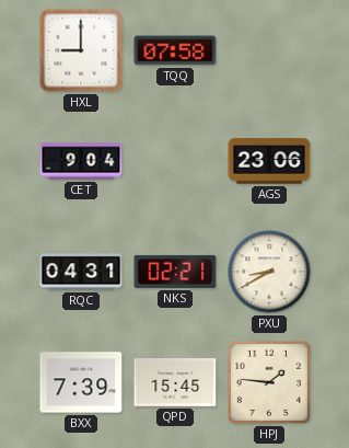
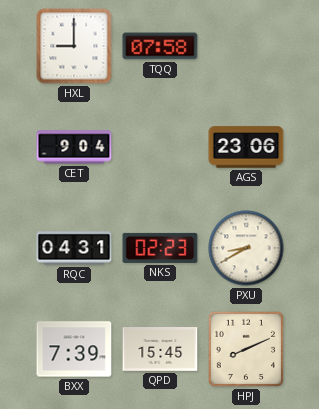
NKS: 02:21 -> 02:23
HPJ: 1:46 -> 8:11
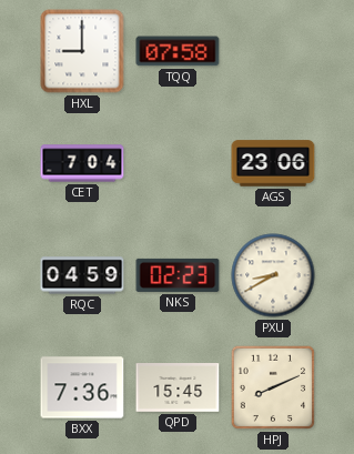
CET: 9:04 -> 7:04
RQC: 04:31 -> 04:59
BXX: 7:39 -> 7:36
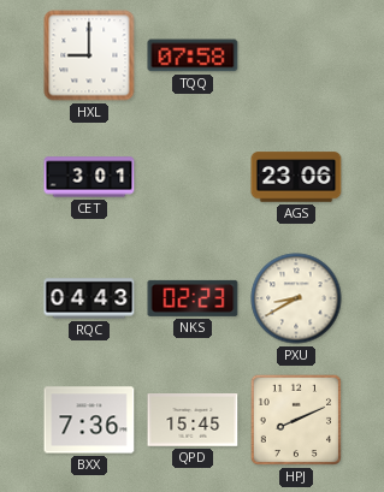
CET: 7:04 -> 3:01
RQC: 04:59 -> 04:43
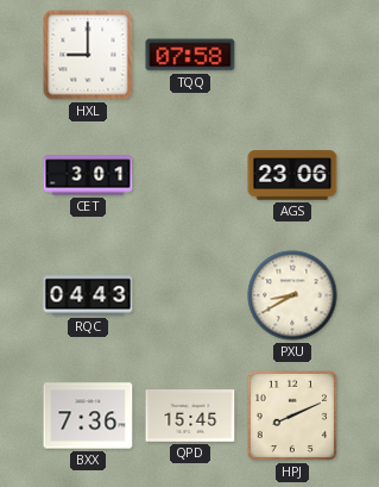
NKS: 02:23 -> none
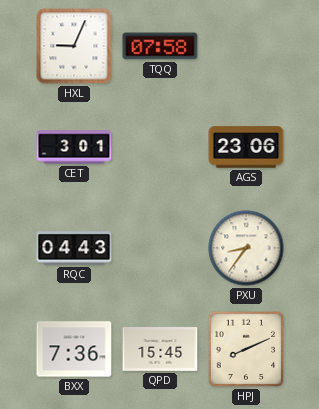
HXL: 9:00 -> 9:04
PXU: 8:40 -> 8:36
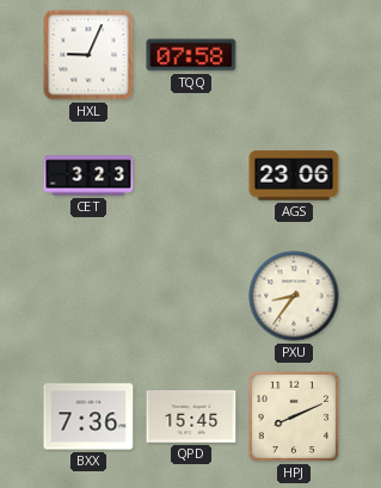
CET: 3:01 -> 3:23
RQC: 04:43 -> none
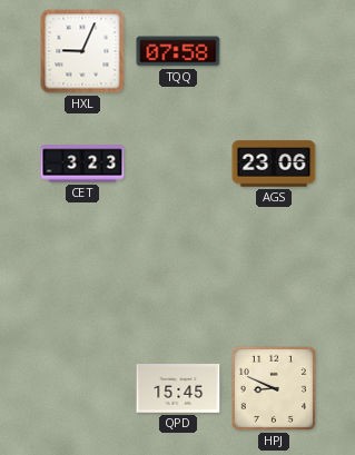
PXU: 8:36 -> none
BXX: 7:36 -> none
HPJ: 8:11 -> 8:49
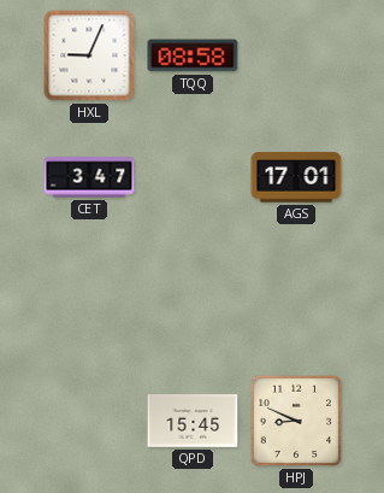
TQQ: 07:58 -> 08:58
CET: 3:23 -> 3:47
AGS: 23:06 -> 17:01
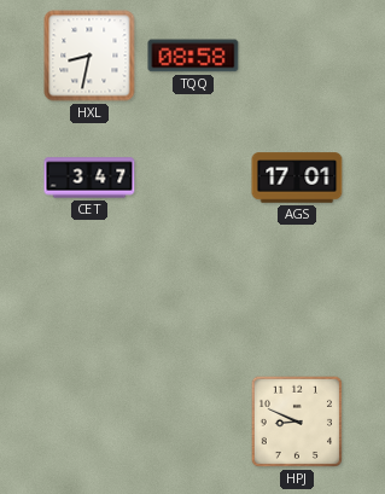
HXL: 9:04 -> 8:32
QPD: 15:45 -> none
